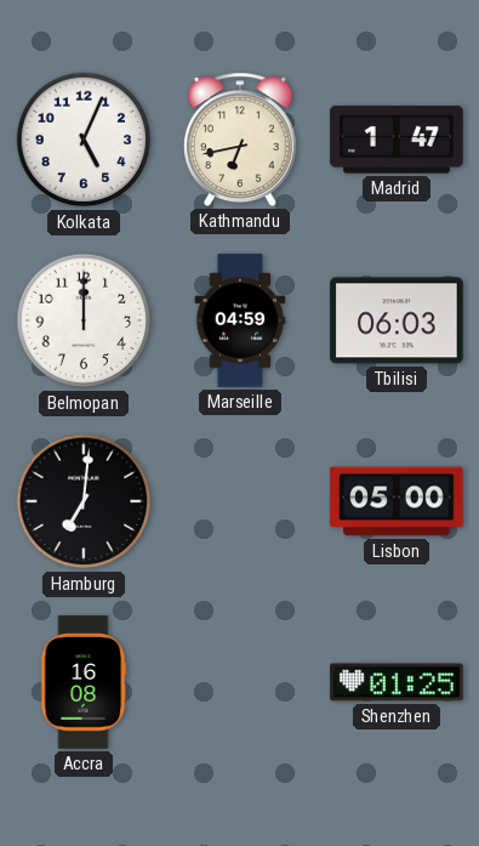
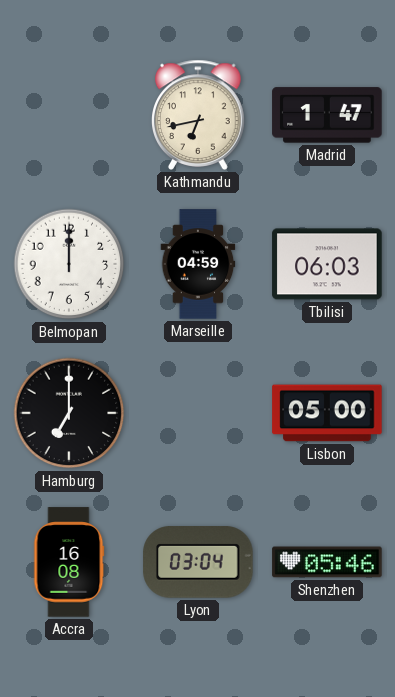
Kolkata: 5:04 -> none
Hamburg: 7:01 -> 7:00
Lyon: none -> 03:04
Shenzhen: 01:25 -> 05:46
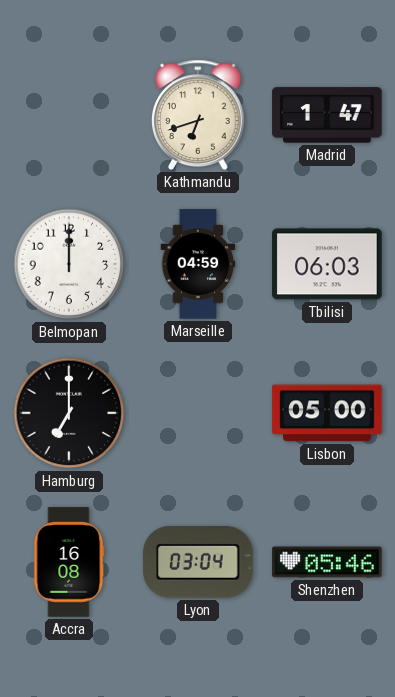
Kathmandu: 6:43 -> 6:42
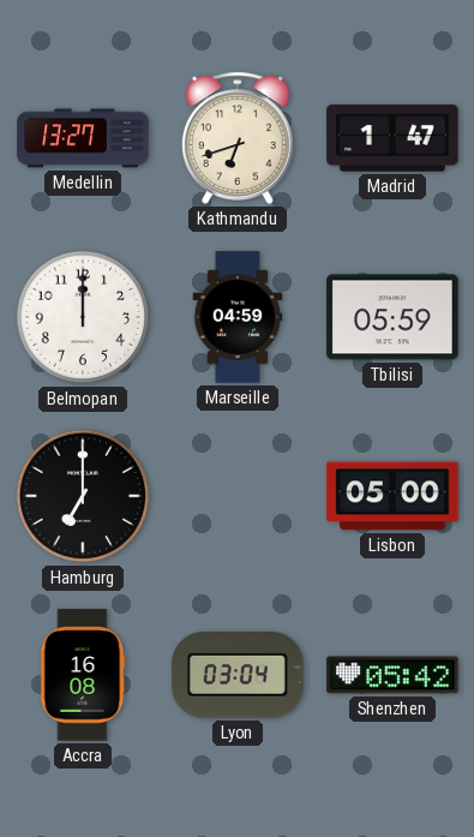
Medellin: none -> 13:27
Tbilisi: 06:03 -> 05:59
Shenzhen: 05:46 -> 05:42
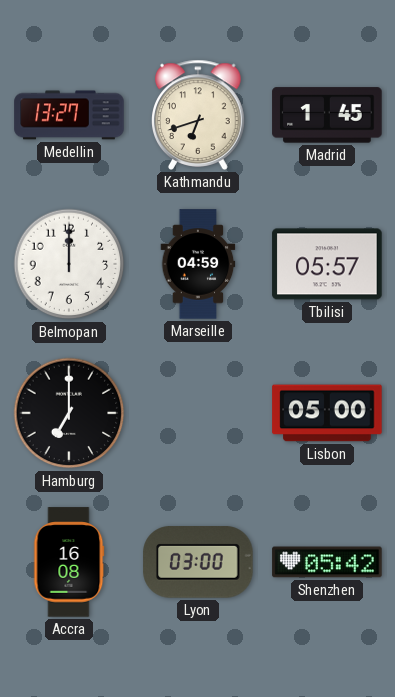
Madrid: 1:47 -> 1:45
Tbilisi: 05:59 -> 05:57
Lyon: 03:04 -> 03:00
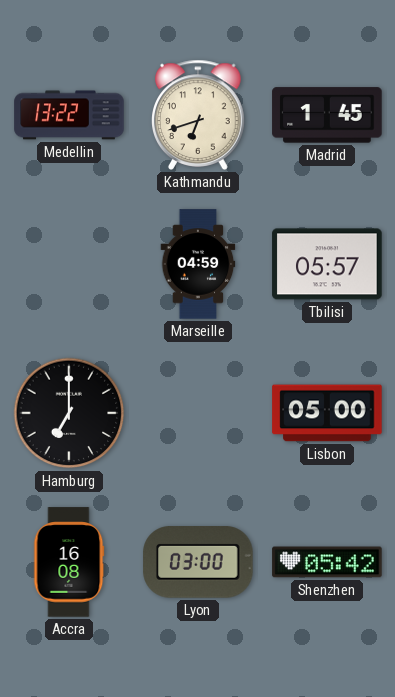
Medellin: 13:27 -> 13:22
Belmopan: 12:00 -> none
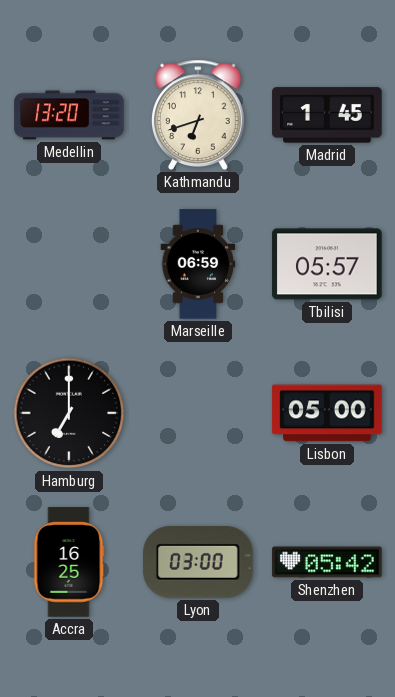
Medellin: 13:22 -> 13:20
Marseille: 04:59 -> 06:59
Accra: 16:08 -> 16:25
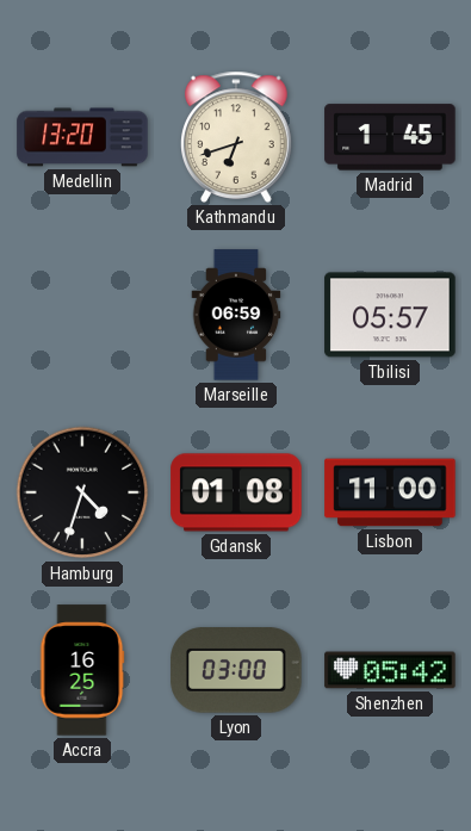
Hamburg: 7:00 -> 4:33
Gdansk: none -> 01:08
Lisbon: 05:00 -> 11:00
